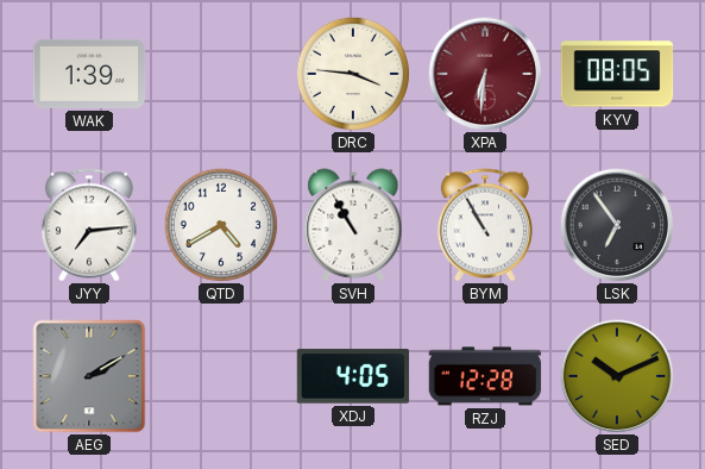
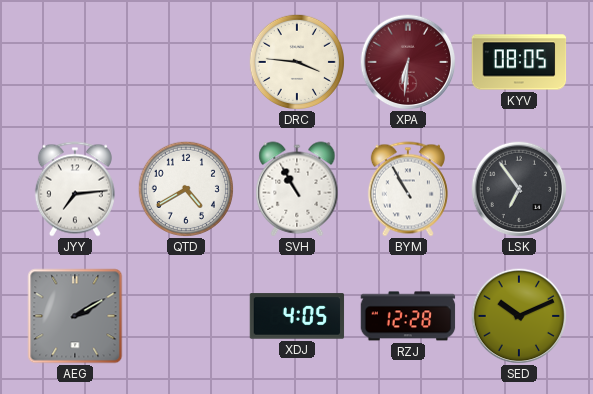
WAK: 1:39 -> none
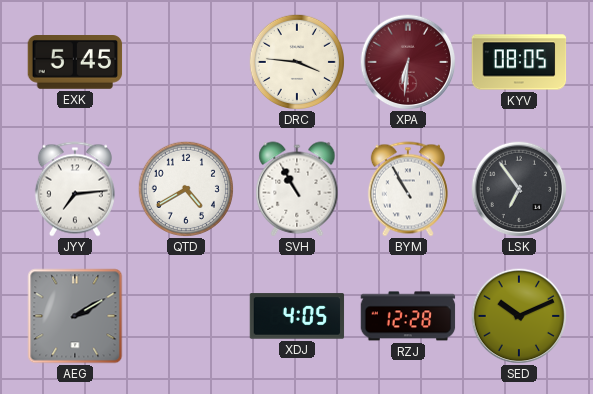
EXK: none -> 5:45
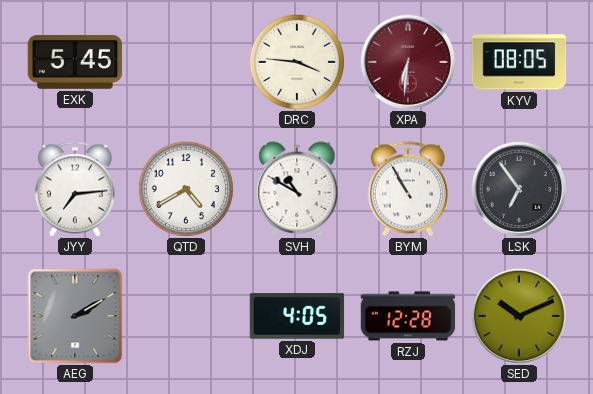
SVH: 10:55 -> 10:50
